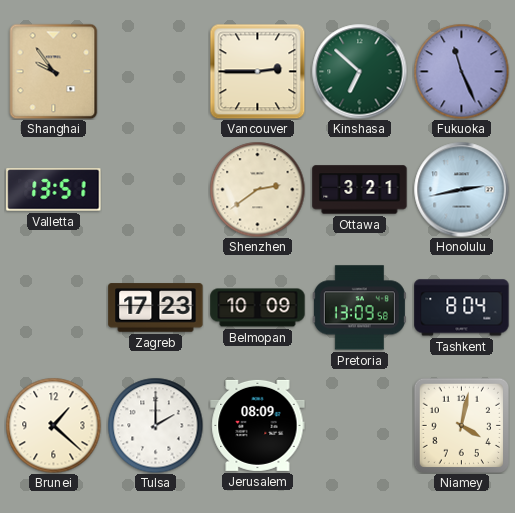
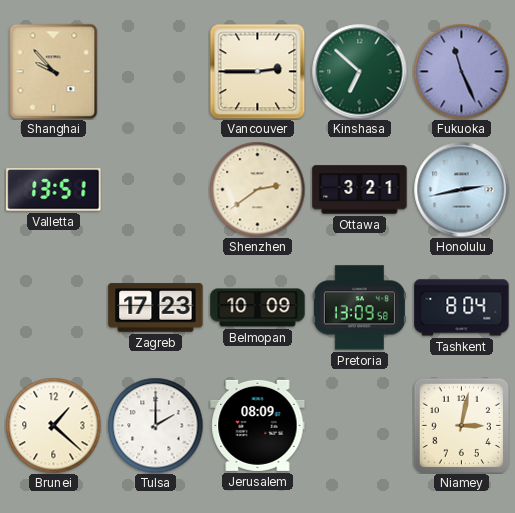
Shanghai: 9:54 -> 9:53
Niamey: 4:02 -> 3:02
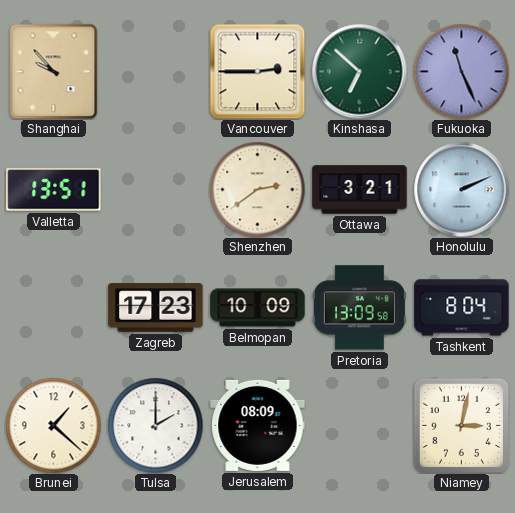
Honolulu: 2:43 -> 2:11
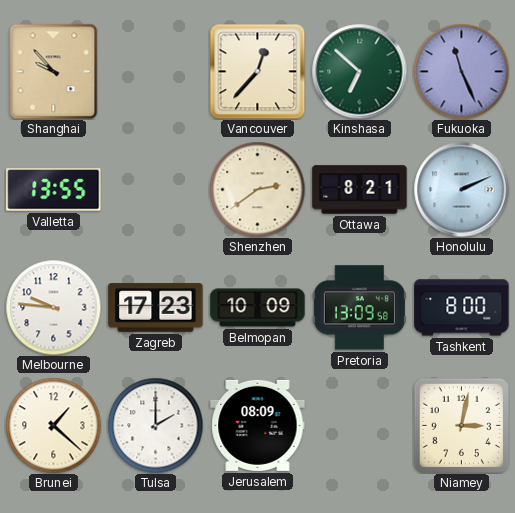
Vancouver: 2:45 -> 12:37
Valletta: 13:51 -> 13:55
Ottawa: 3:21 -> 8:21
Melbourne: none -> 9:46
Tashkent: 8:04 -> 8:00
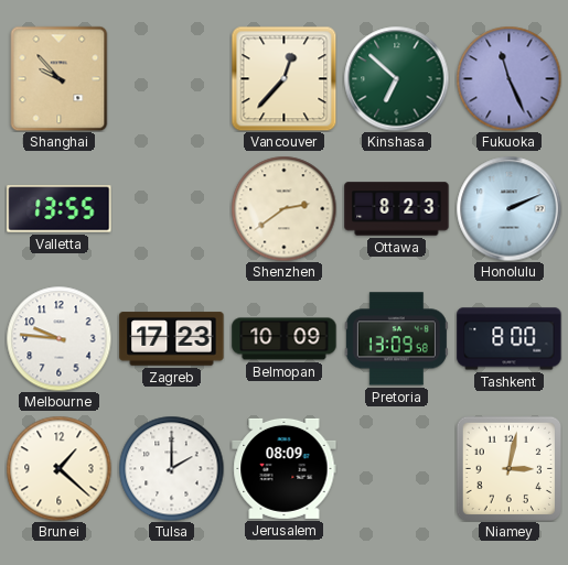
Ottawa: 8:21 -> 8:23
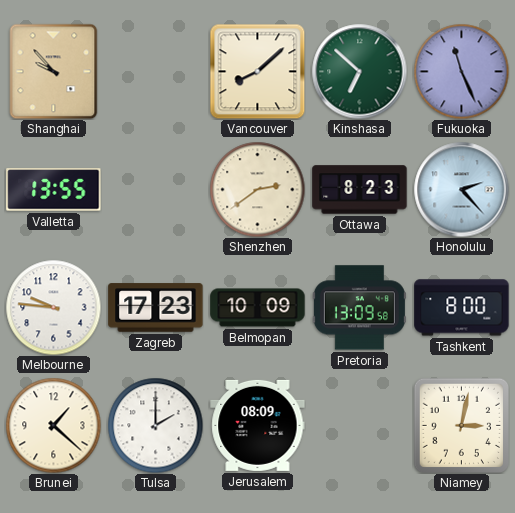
Vancouver: 12:37 -> 8:08
Honolulu: 2:11 -> 2:23
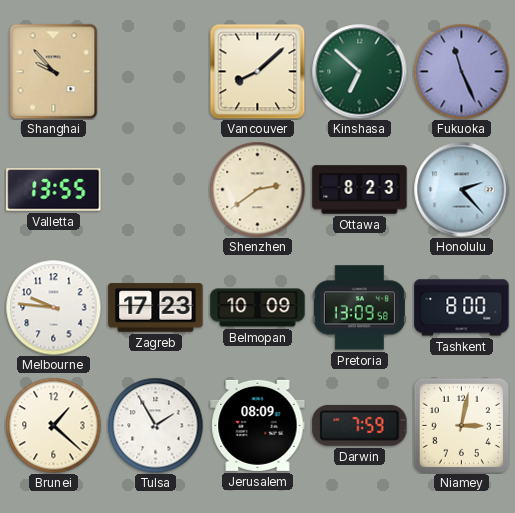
Tulsa: 2:00 -> 1:55
Darwin: none -> 7:59
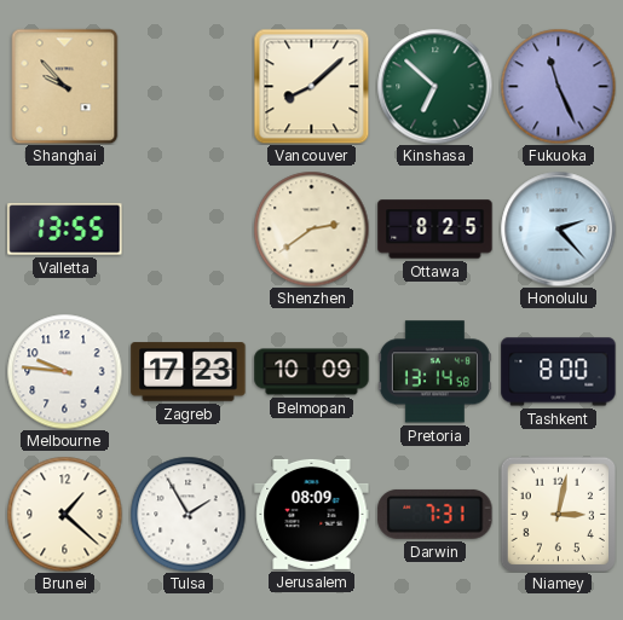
Ottawa: 8:23 -> 8:25
Pretoria: 13:09 -> 13:14
Darwin: 7:59 -> 7:31
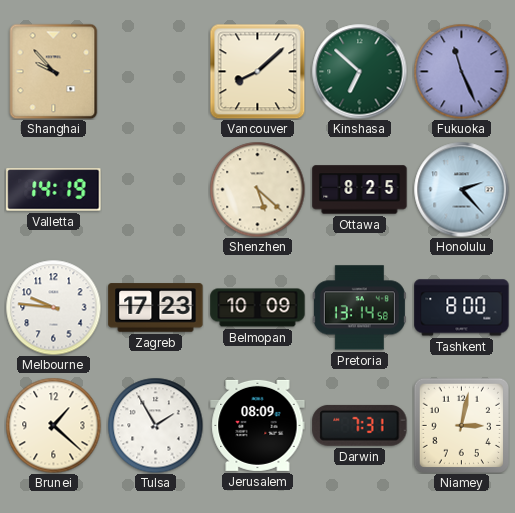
Valletta: 13:55 -> 14:19
Shenzhen: 2:39 -> 5:22
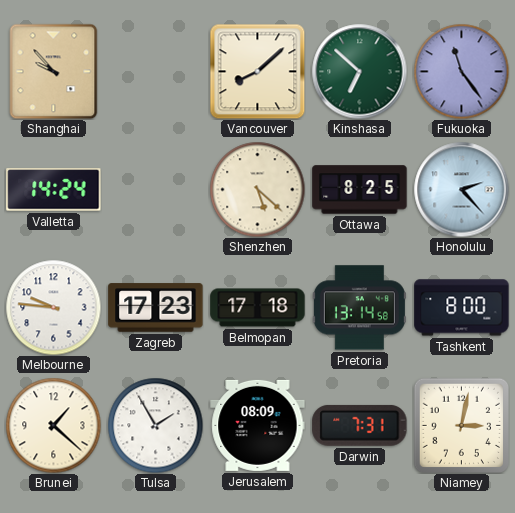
Fukuoka: 11:26 -> 11:24
Valletta: 14:19 -> 14:24
Belmopan: 10:09 -> 17:18
